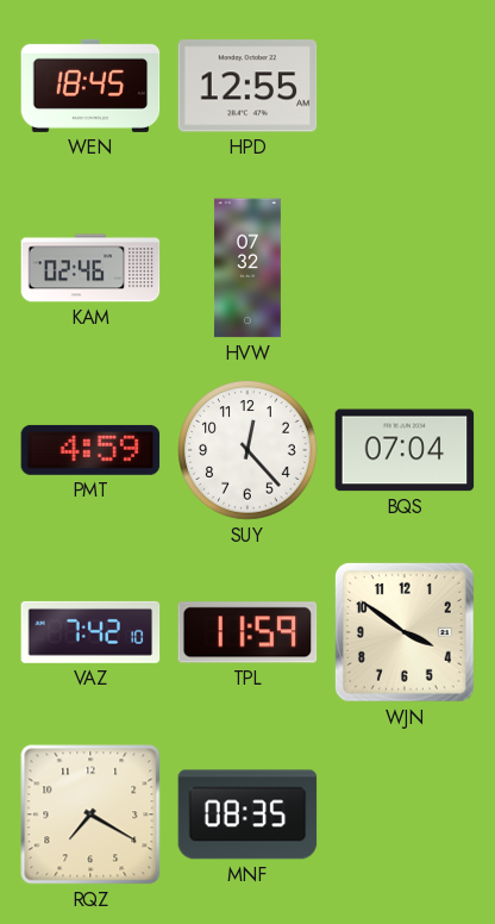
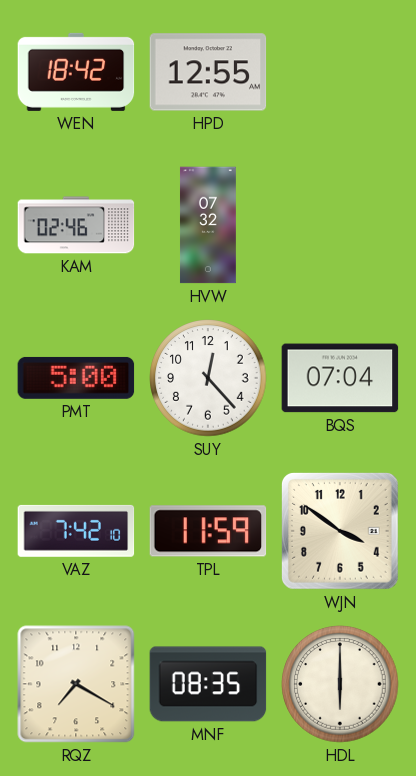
WEN: 18:45 -> 18:42
PMT: 4:59 -> 5:00
HDL: none -> 6:00
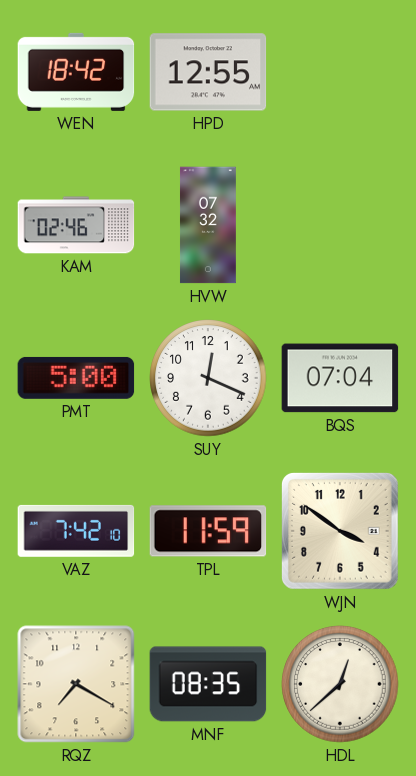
SUY: 12:23 -> 12:19
HDL: 6:00 -> 12:38
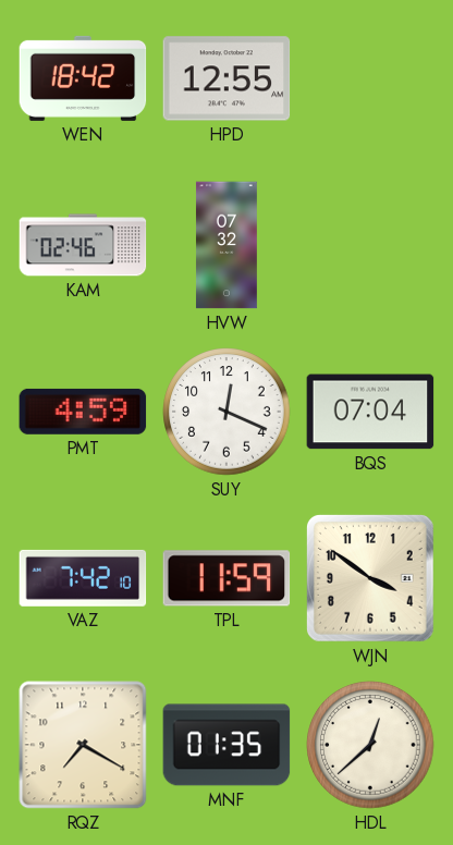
PMT: 5:00 -> 4:59
MNF: 08:35 -> 01:35
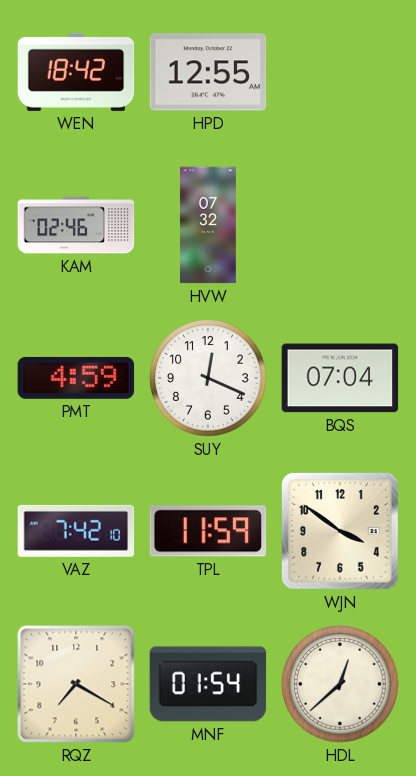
MNF: 01:35 -> 01:54
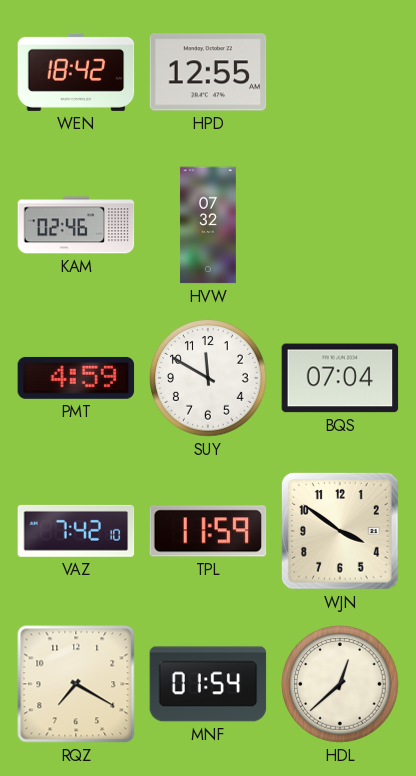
SUY: 12:19 -> 11:50
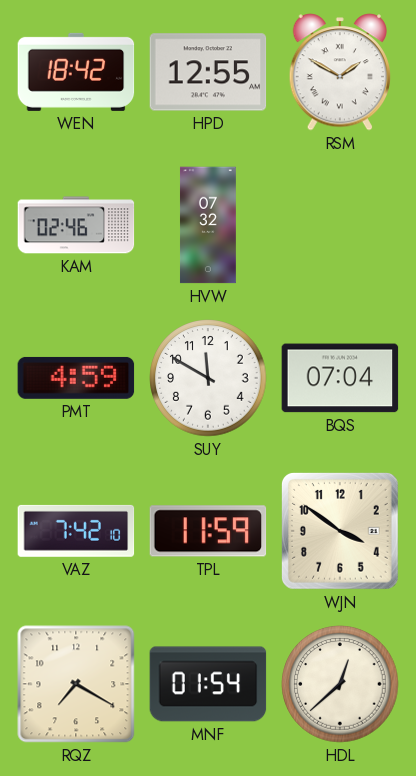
RSM: none -> 1:50
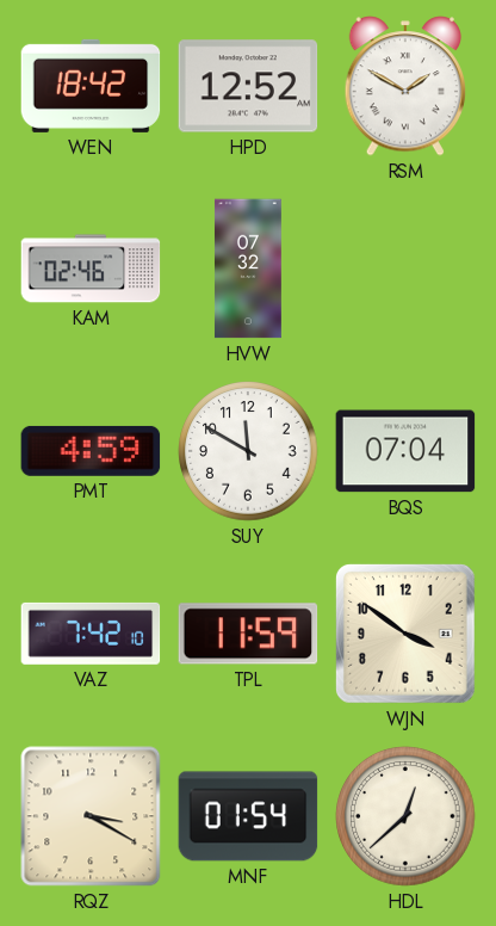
HPD: 12:55 -> 12:52
RQZ: 7:20 -> 3:20
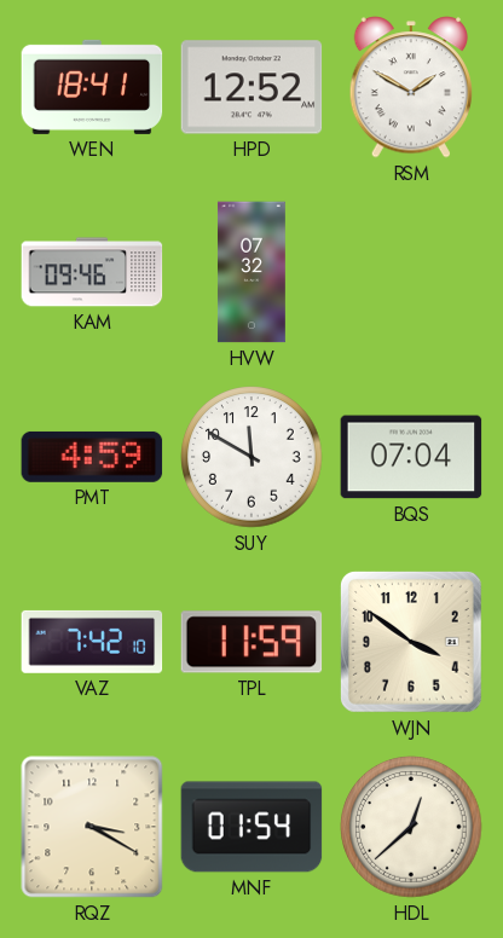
WEN: 18:42 -> 18:41
KAM: 02:46 -> 09:46
